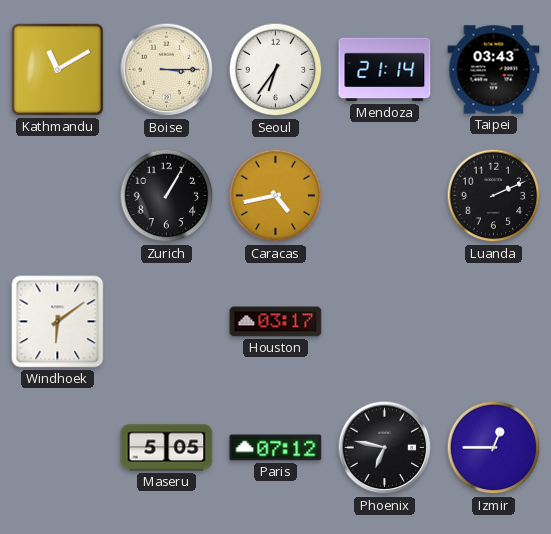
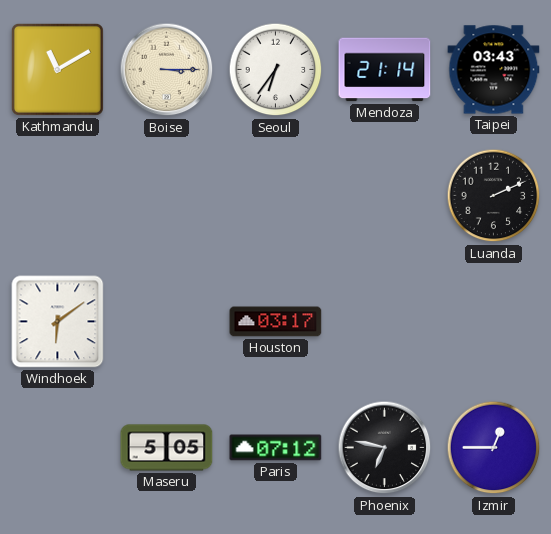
Zurich: 1:05 -> none
Caracas: 4:43 -> none
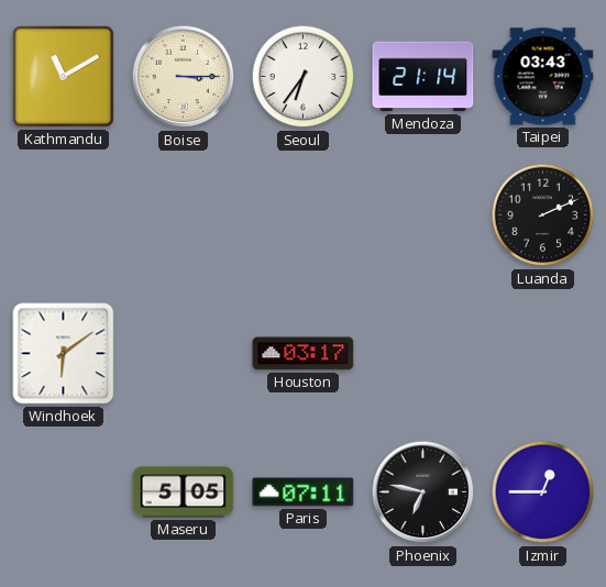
Paris: 07:12 -> 07:11
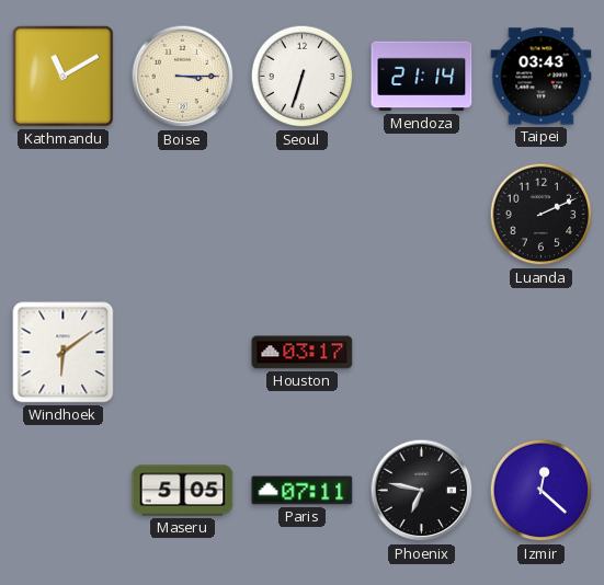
Seoul: 6:36 -> 6:33
Izmir: 12:45 -> 12:22
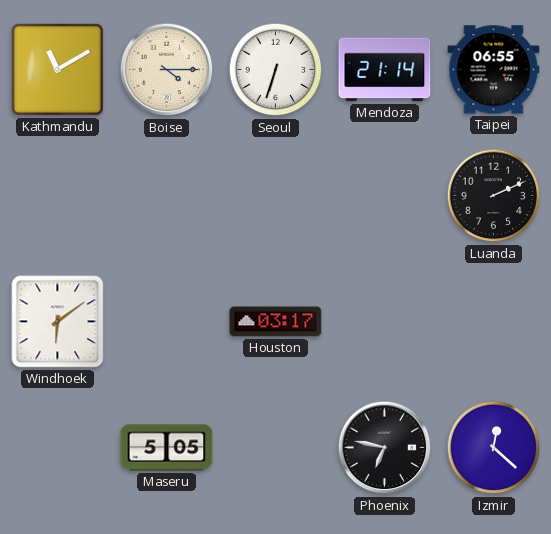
Boise: 3:15 -> 4:15
Taipei: 03:43 -> 06:55
Paris: 07:11 -> none
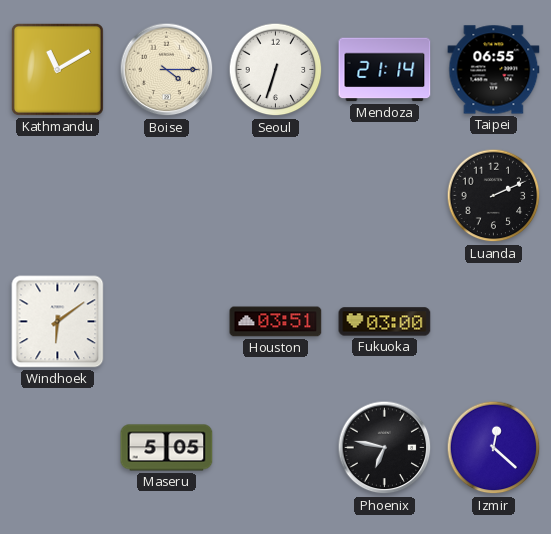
Houston: 03:17 -> 03:51
Fukuoka: none -> 03:00
